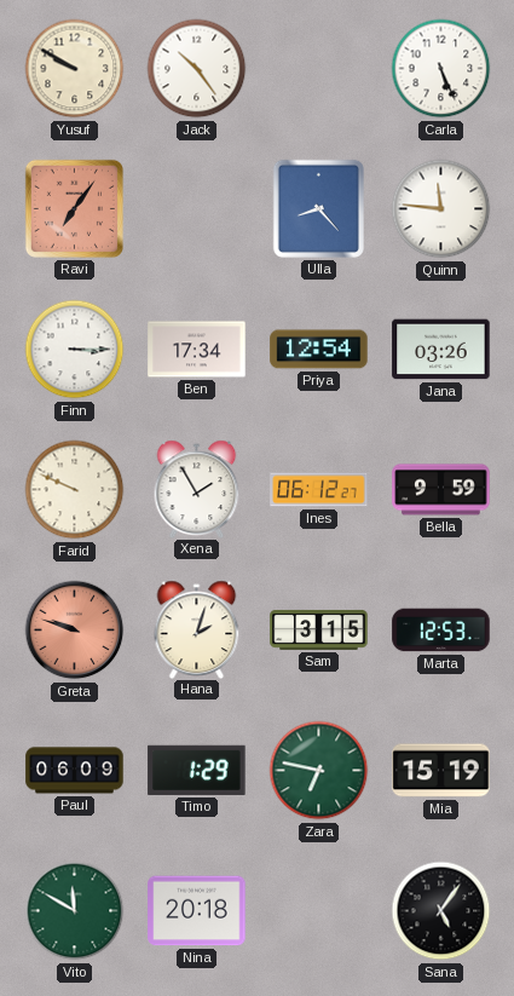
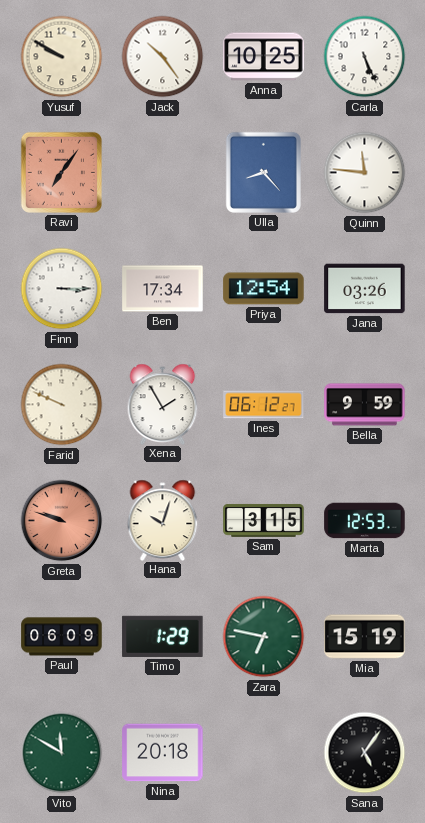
Anna: none -> 10:25
Hana: 2:03 -> 10:03
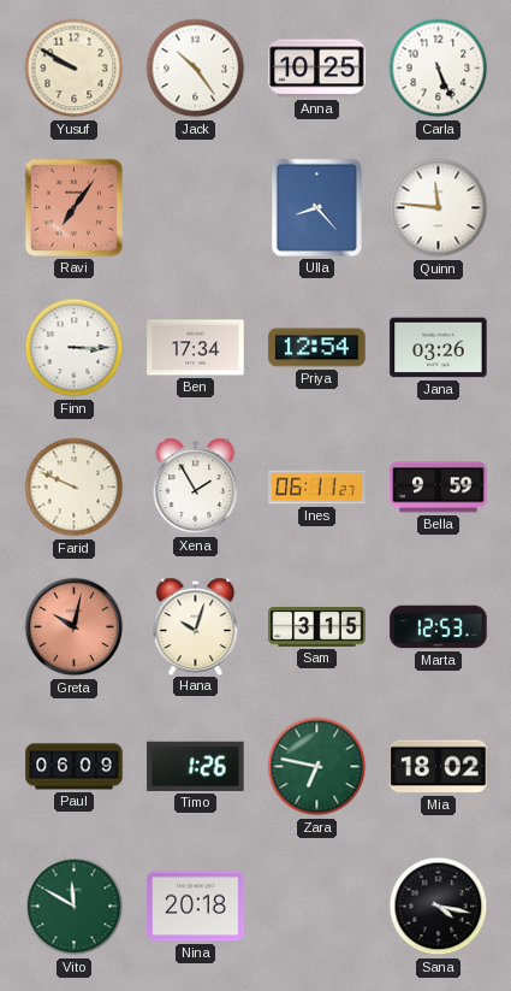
Ines: 06:12 -> 06:11
Greta: 9:48 -> 10:02
Timo: 1:29 -> 1:26
Mia: 15:19 -> 18:02
Sana: 5:06 -> 4:17
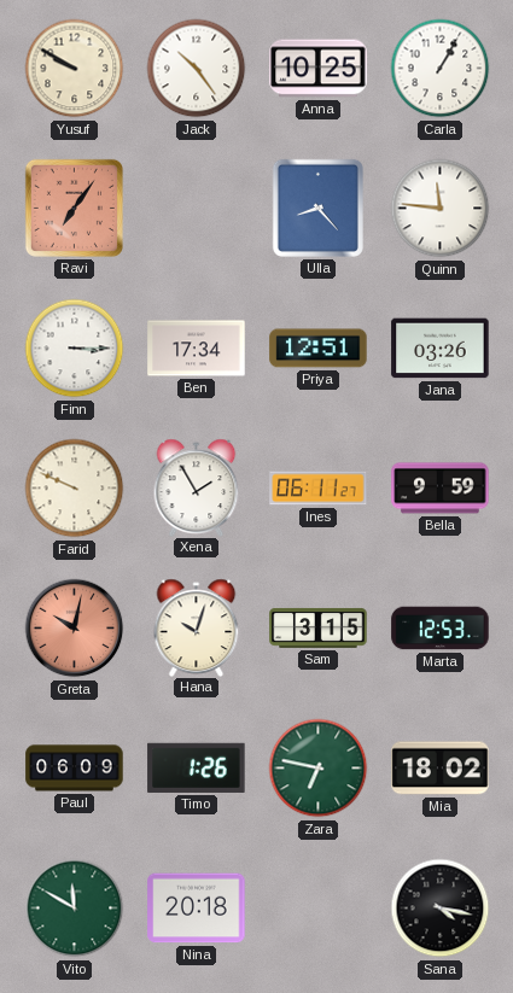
Carla: 5:26 -> 1:05
Priya: 12:54 -> 12:51
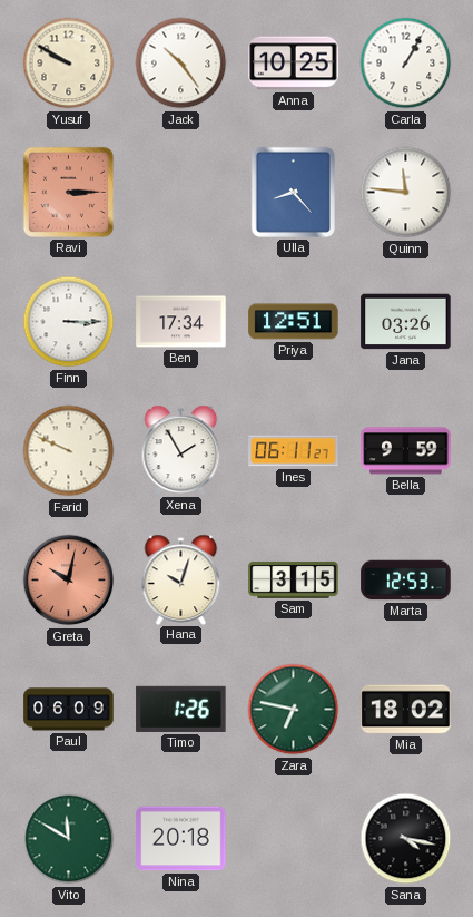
Ravi: 7:06 -> 3:15
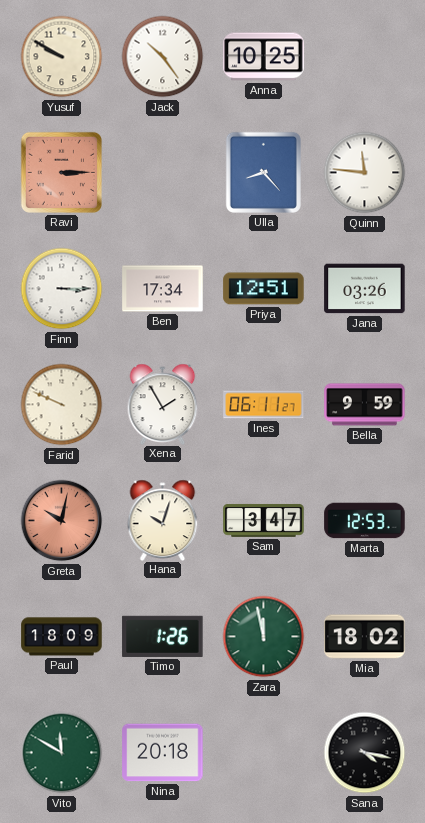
Carla: 1:05 -> none
Sam: 3:15 -> 3:47
Paul: 06:09 -> 18:09
Zara: 6:47 -> 11:58
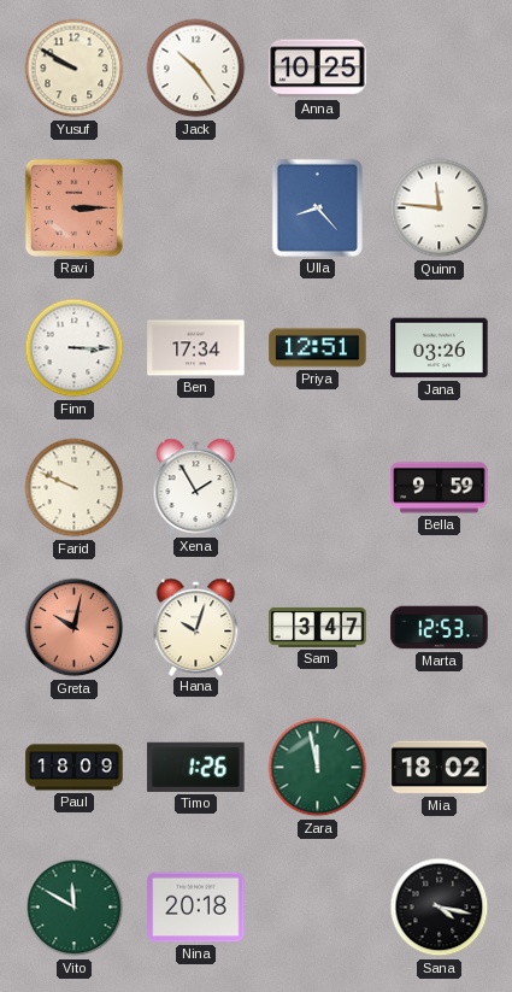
Ines: 06:11 -> none
